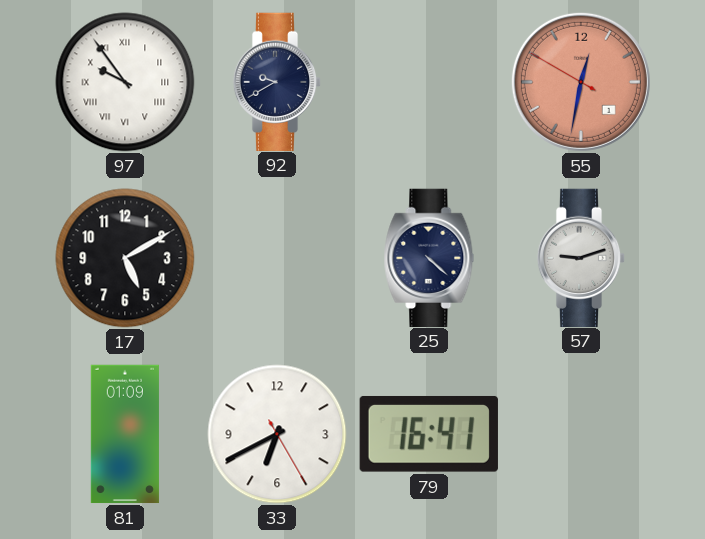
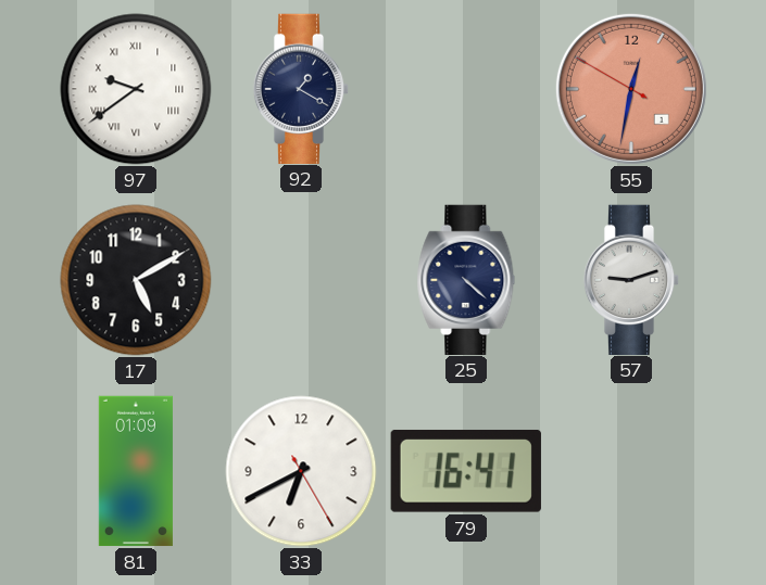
97: 9:54 -> 9:39
92: 9:40 -> 1:20
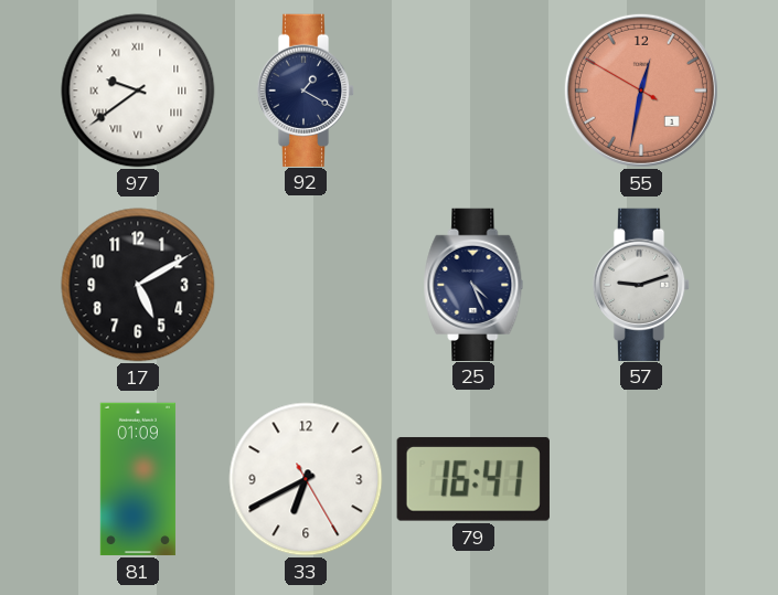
25: 4:22 -> 4:26
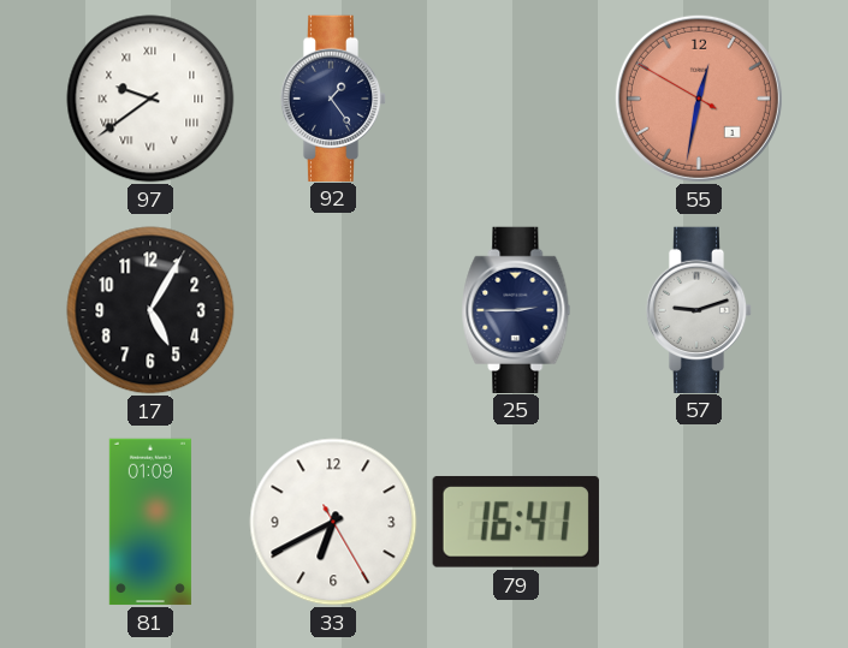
92: 1:20 -> 1:24
17: 5:10 -> 5:05
25: 4:26 -> 2:45
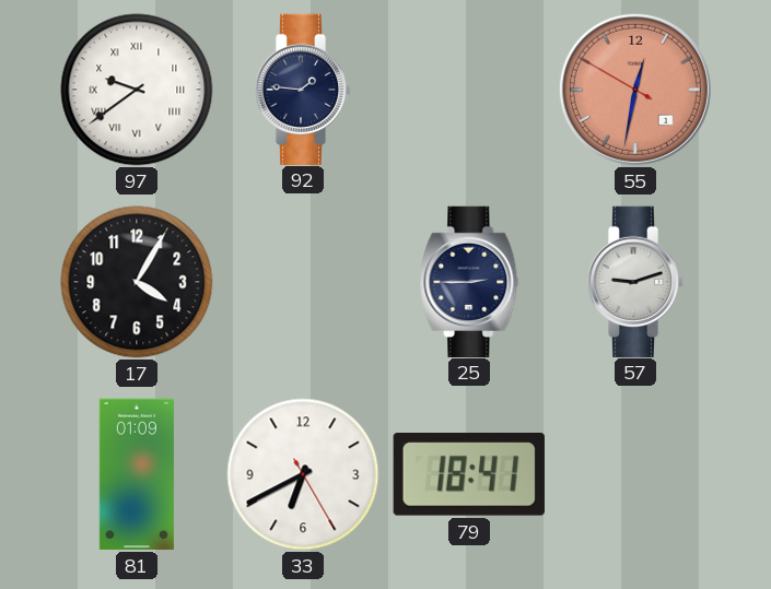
92: 1:24 -> 1:46
17: 5:05 -> 4:05
79: 16:41 -> 18:41
